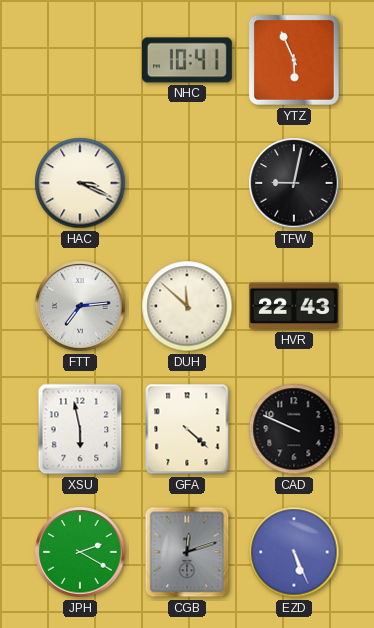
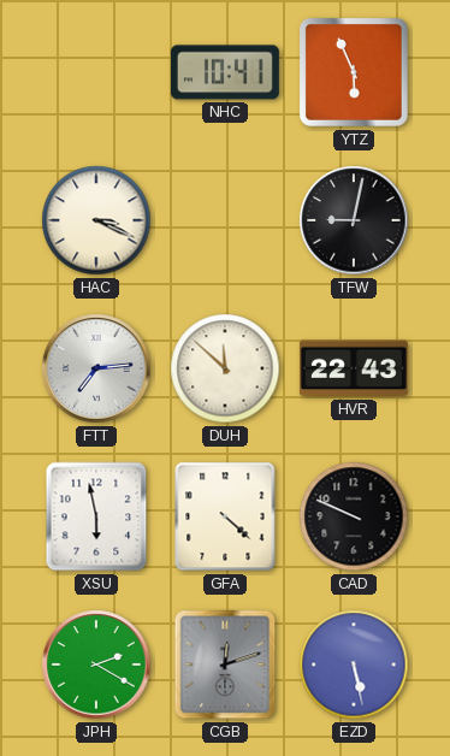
EZD: 5:26 -> 5:28
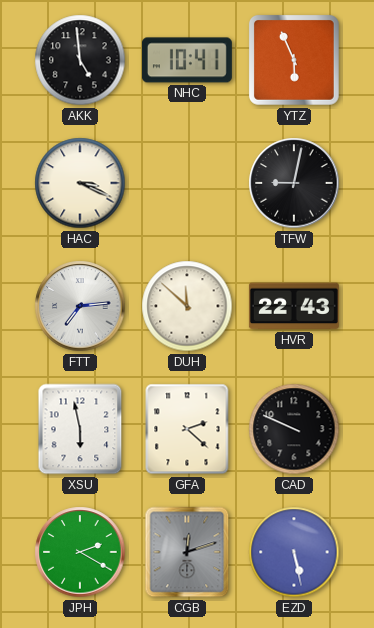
AKK: none -> 4:59
GFA: 4:22 -> 2:22
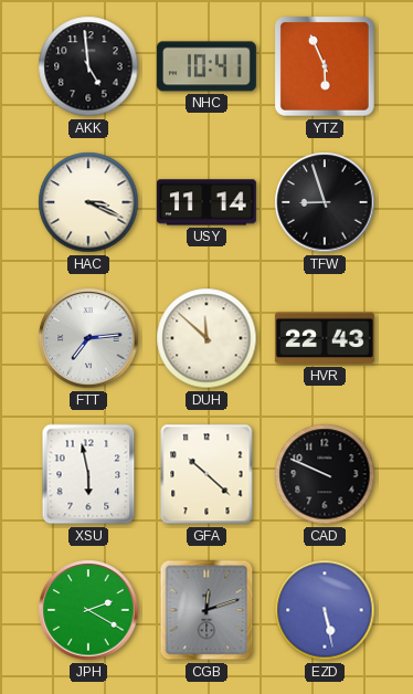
USY: none -> 11:14
TFW: 9:02 -> 8:57
GFA: 2:22 -> 10:22
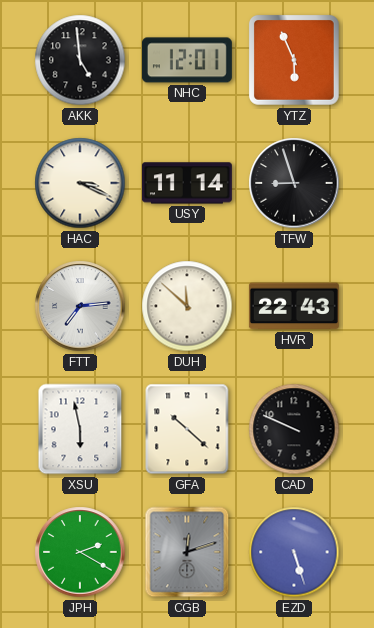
NHC: 10:41 -> 12:01
EZD: 5:28 -> 5:27
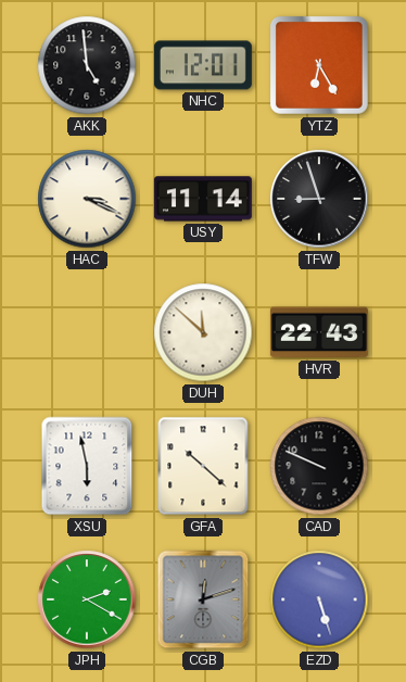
YTZ: 5:56 -> 6:25
FTT: 7:14 -> none
